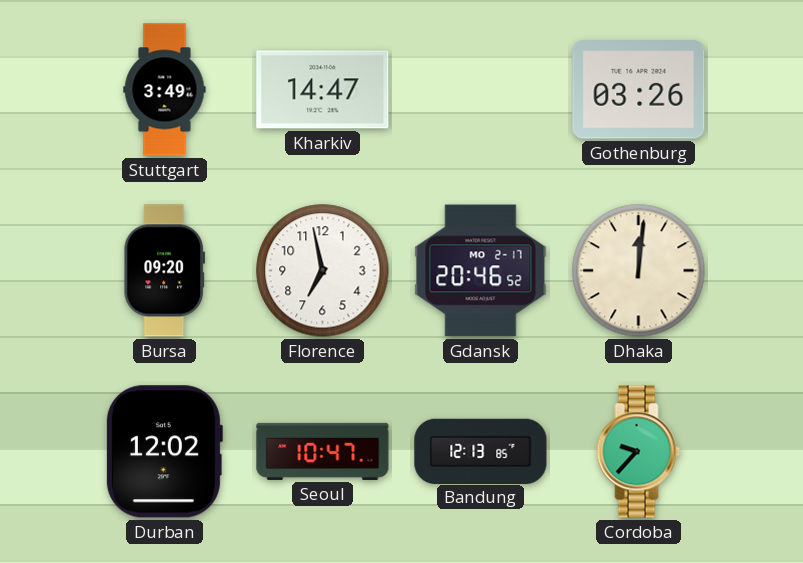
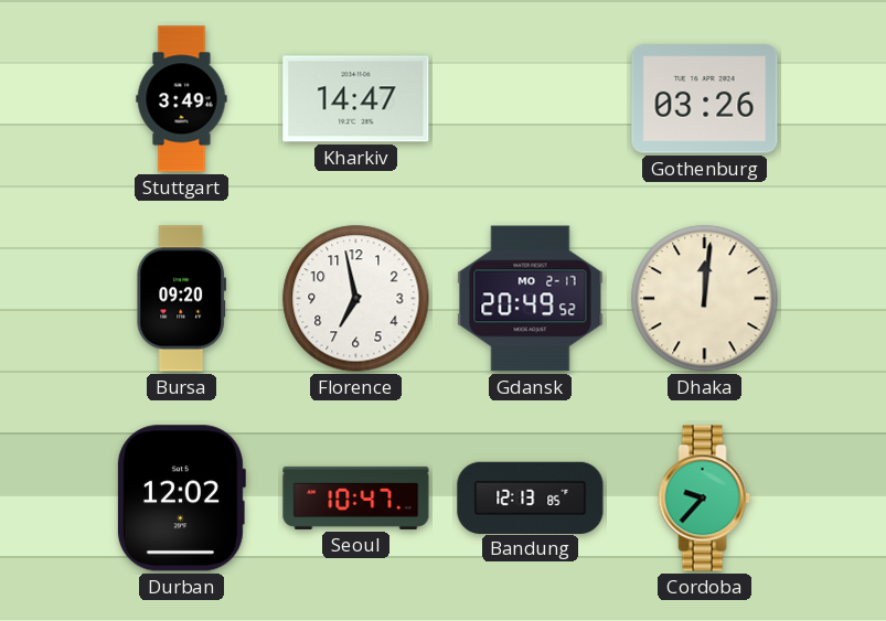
Gdansk: 20:46 -> 20:49
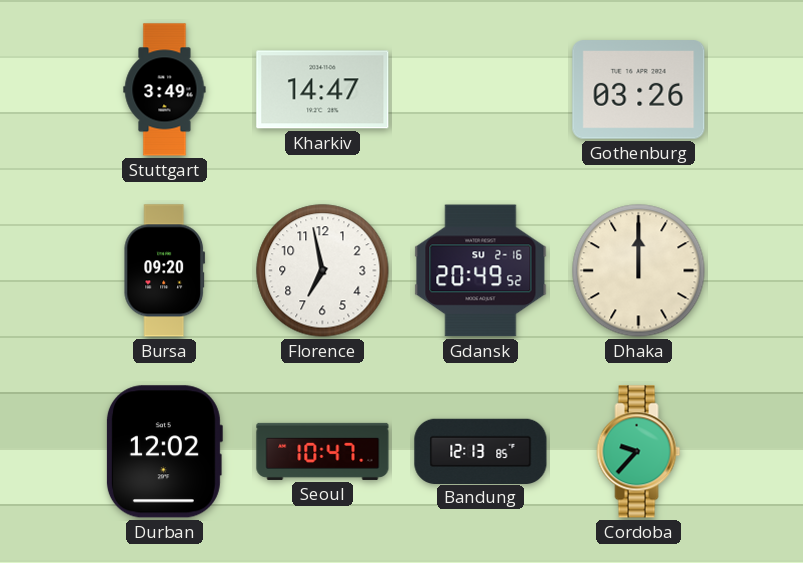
Gdansk date: MO 2-17 -> SU 2-16
Dhaka: 12:01 -> 12:00
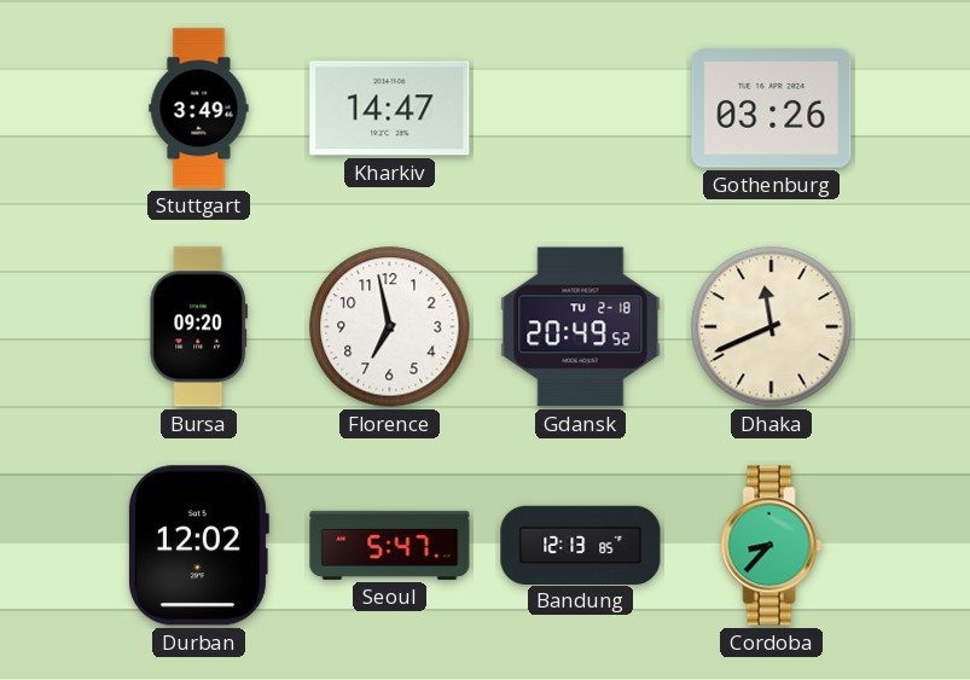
Gdansk date: SU 2-16 -> TU 2-18
Dhaka: 12:00 -> 11:41
Seoul: 10:47 -> 5:47
Cordoba: 9:37 -> 8:37
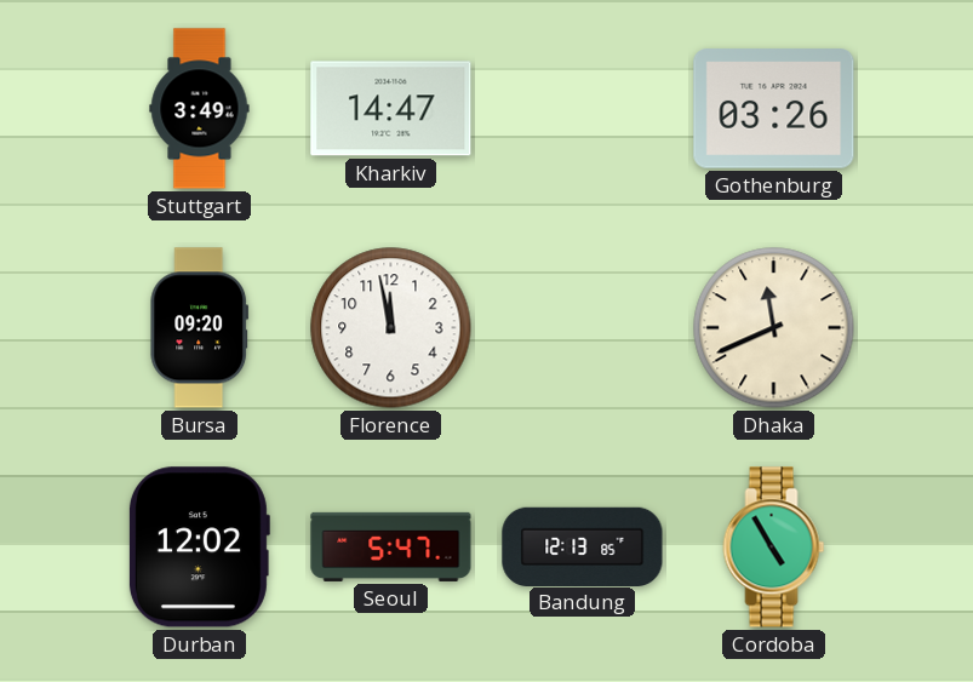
Florence: 6:58 -> 11:58
Gdansk: 20:49 -> none
Cordoba: 8:37 -> 4:55
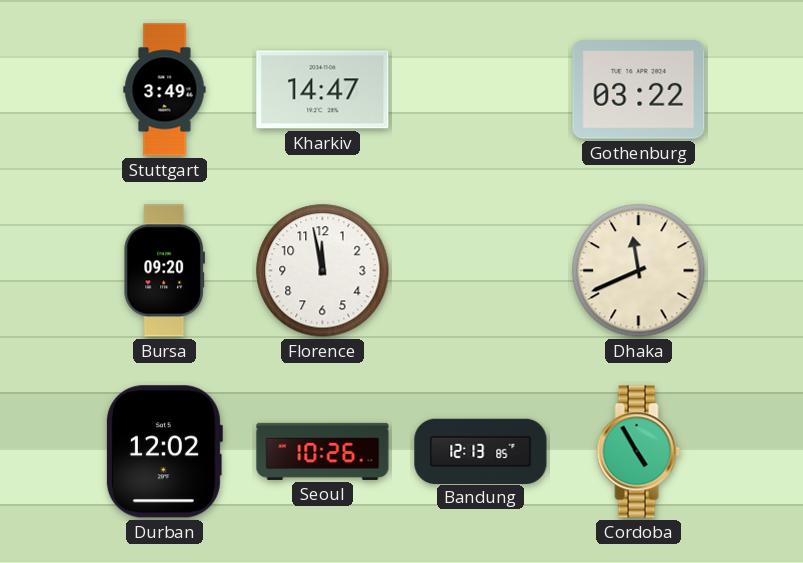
Gothenburg: 03:26 -> 03:22
Seoul: 5:47 -> 10:26
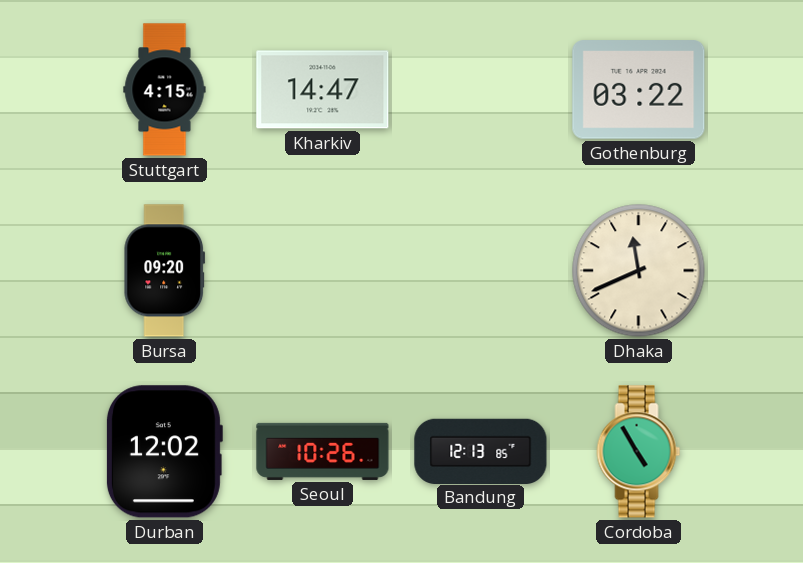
Stuttgart: 3:49 -> 4:15
Florence: 11:58 -> none
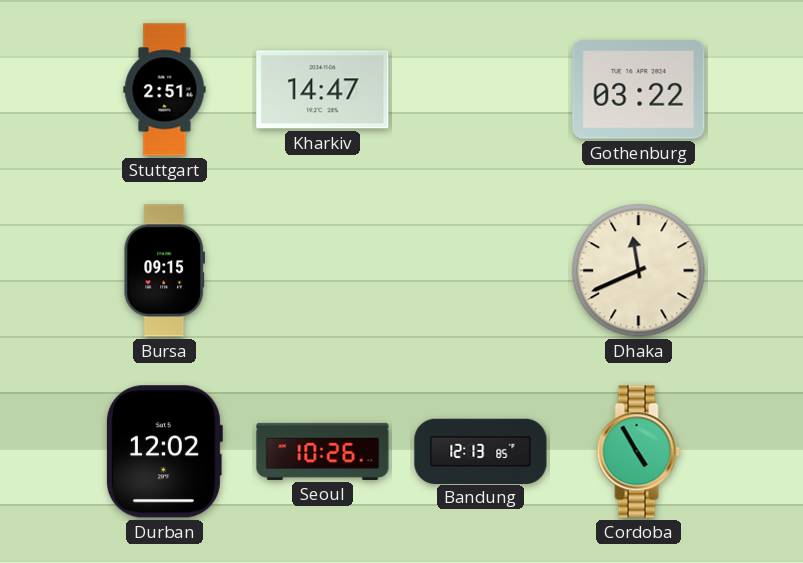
Stuttgart: 4:15 -> 2:51
Bursa: 09:20 -> 09:15
